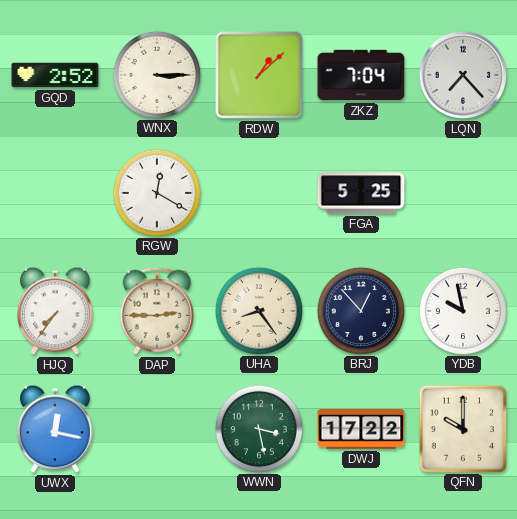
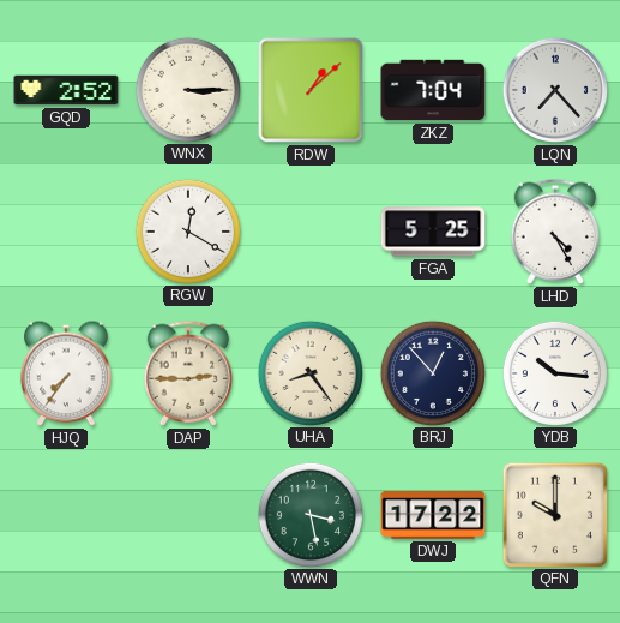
LHD: none -> 4:25
YDB: 9:58 -> 10:16
UWX: 12:17 -> none
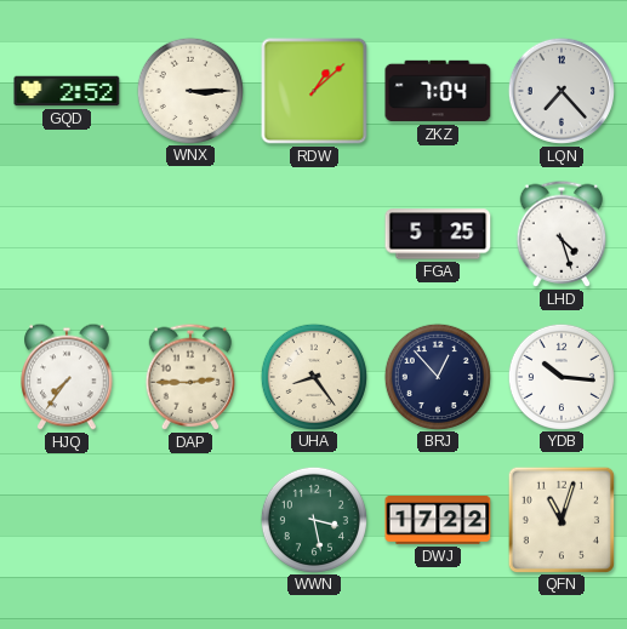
RGW: 12:20 -> none
LHD: 4:25 -> 4:27
QFN: 10:00 -> 11:03
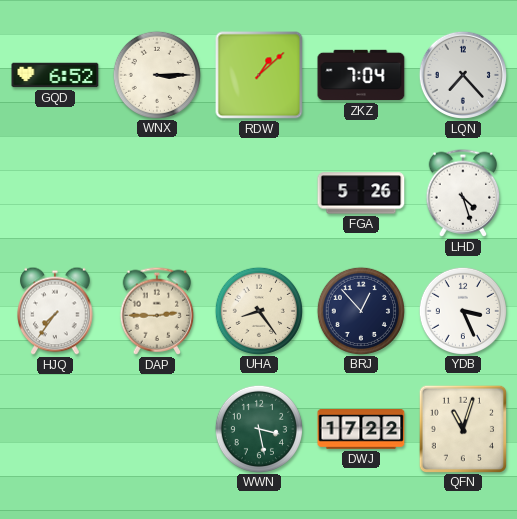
GQD: 2:52 -> 6:52
FGA: 5:25 -> 5:26
YDB: 10:16 -> 3:26
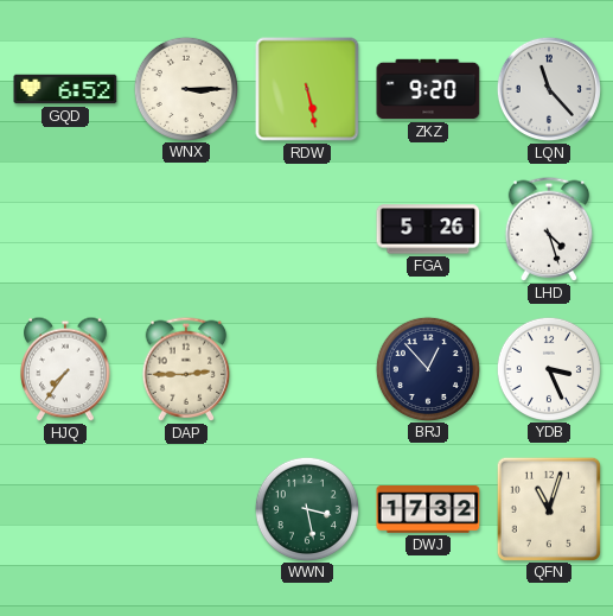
RDW: 1:08 -> 5:28
ZKZ: 7:04 -> 9:20
LQN: 7:23 -> 11:23
UHA: 8:24 -> none
DWJ: 17:22 -> 17:32
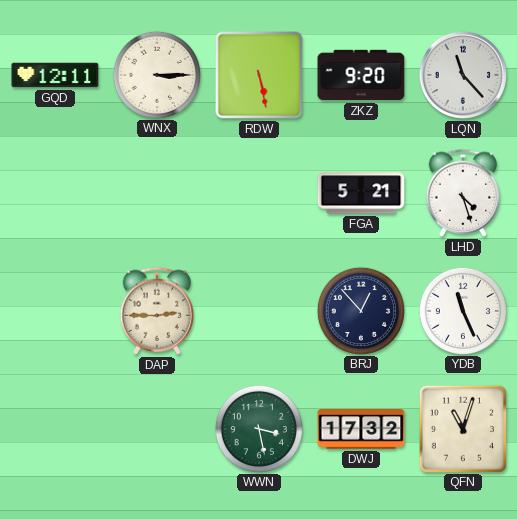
GQD: 6:52 -> 12:11
FGA: 5:26 -> 5:21
HJQ: 7:36 -> none
YDB: 3:26 -> 11:26
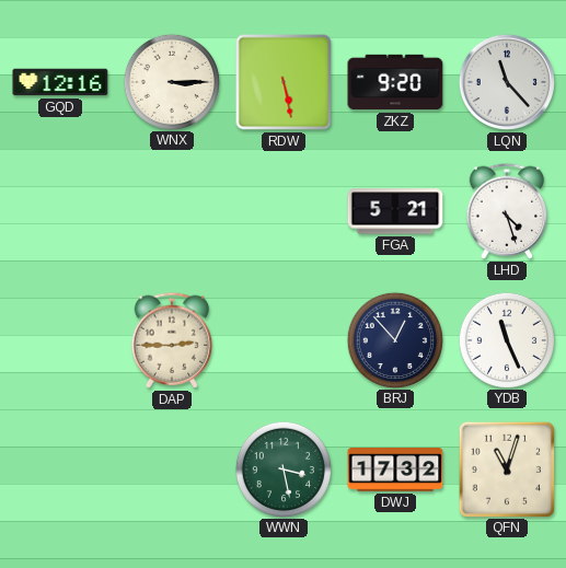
GQD: 12:11 -> 12:16
